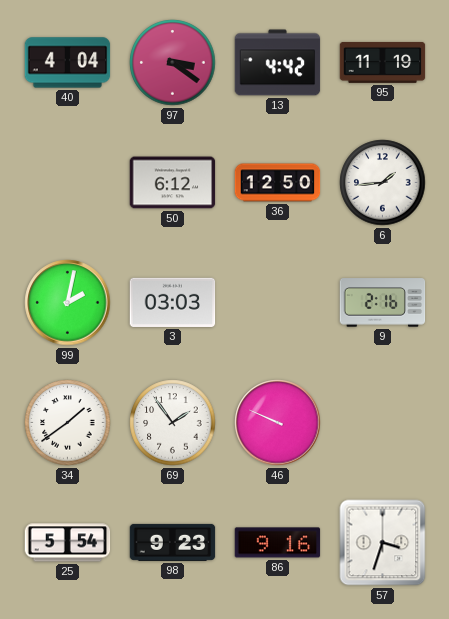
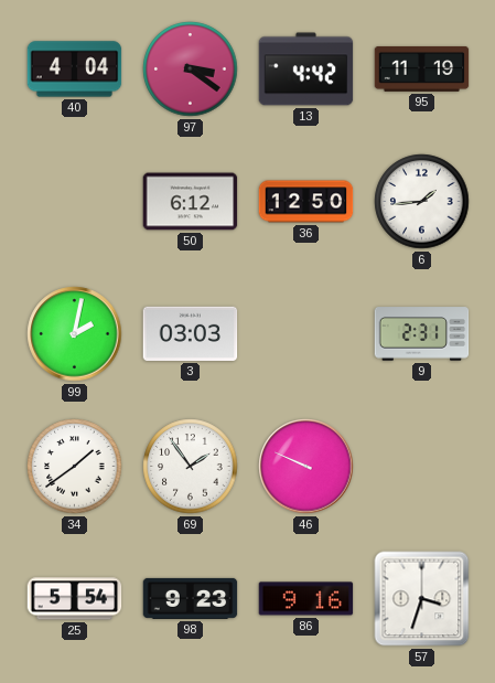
9: 2:16 -> 2:31
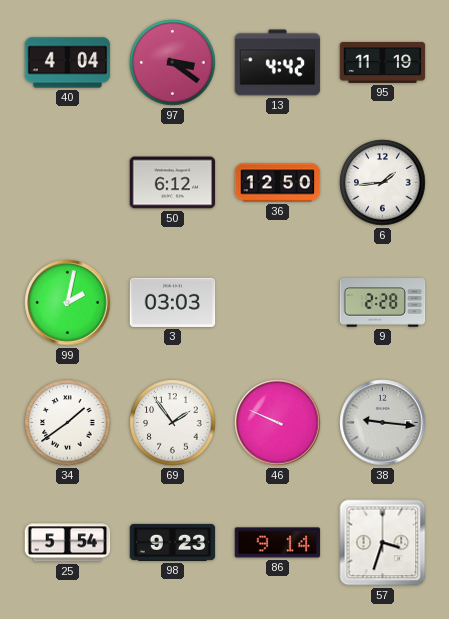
9: 2:31 -> 2:28
38: none -> 9:16
86: 9:16 -> 9:14
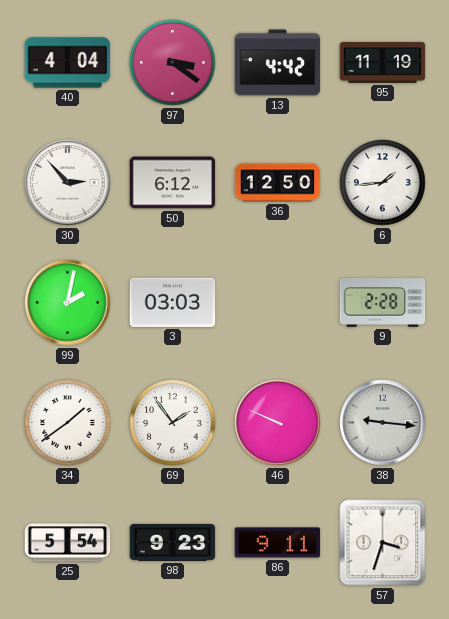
30: none -> 2:53
86: 9:14 -> 9:11
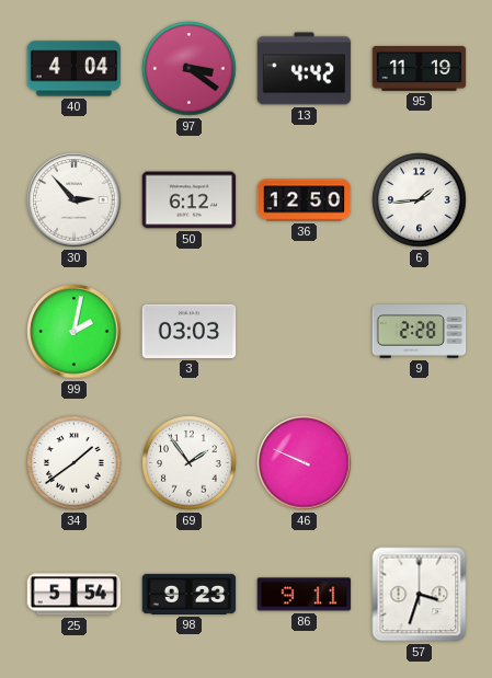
38: 9:16 -> none
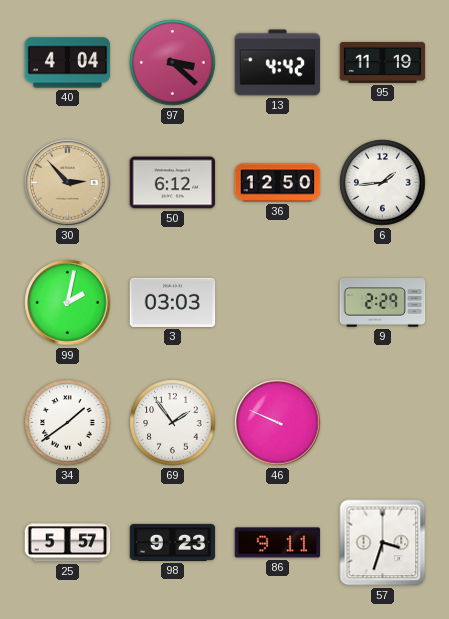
97: 3:21 -> 3:22
30 dial: white -> champagne
9: 2:28 -> 2:29
25: 5:54 -> 5:57
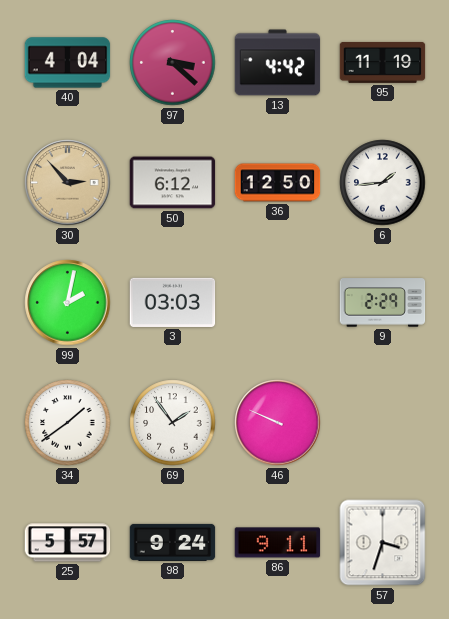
98: 9:23 -> 9:24
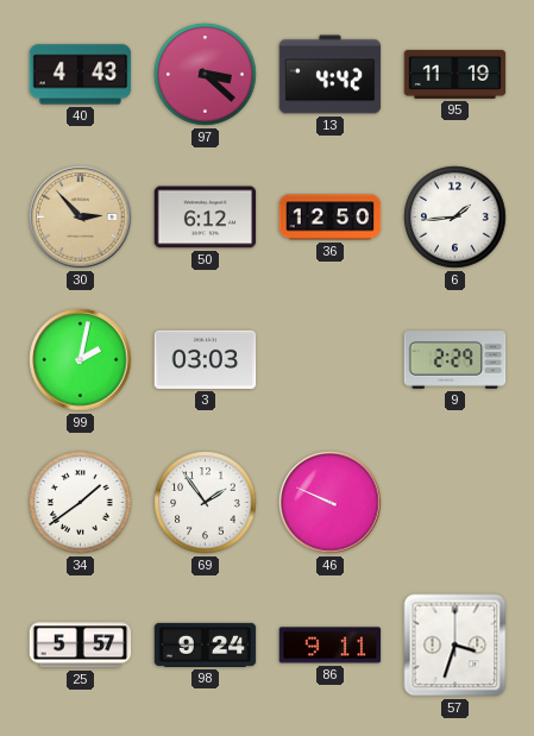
40: 4:04 -> 4:43
